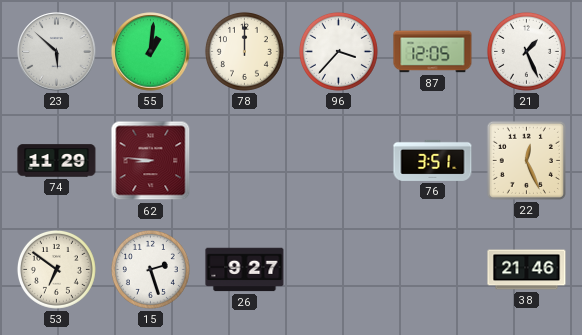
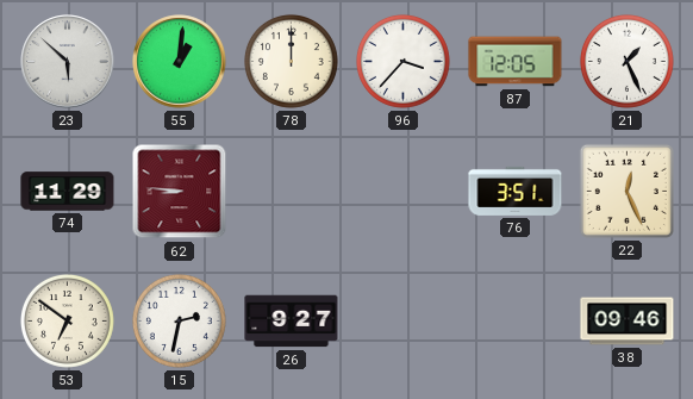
15: 2:27 -> 2:32
38: 21:46 -> 09:46
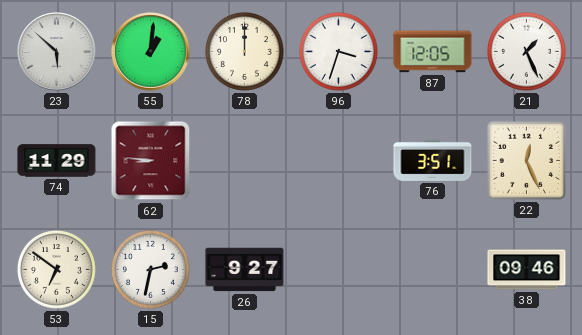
96: 3:37 -> 3:33
